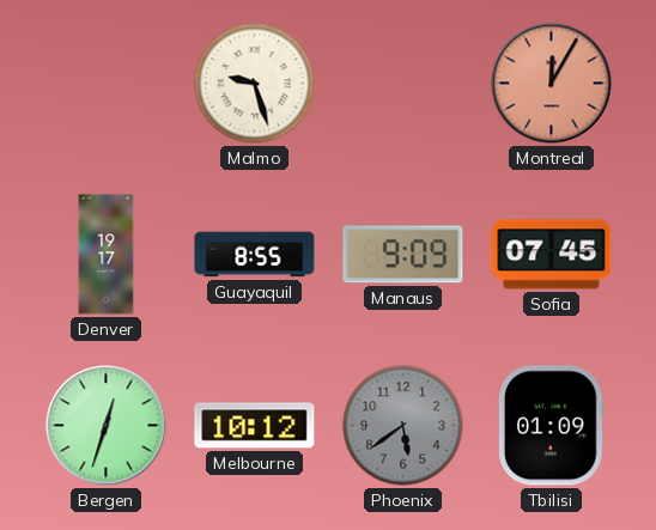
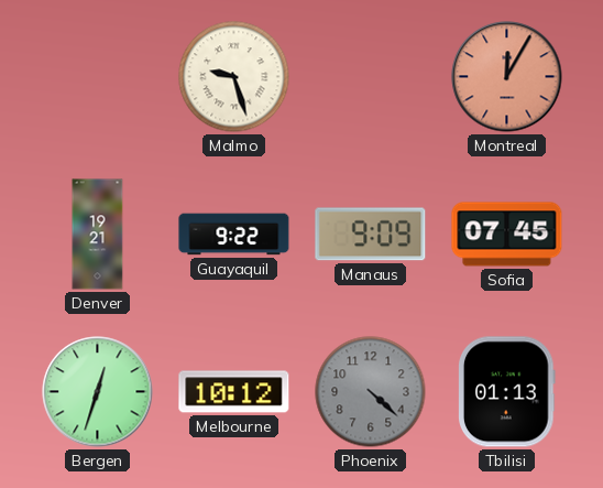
Denver: 19:17 -> 19:21
Guayaquil: 8:55 -> 9:22
Phoenix: 5:39 -> 4:22
Tbilisi: 01:09 -> 01:13
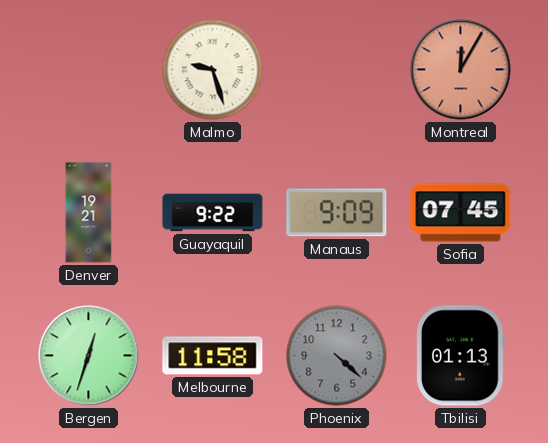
Melbourne: 10:12 -> 11:58
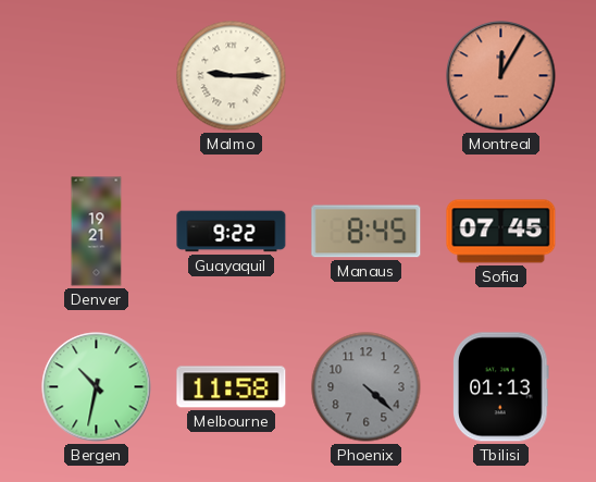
Malmo: 9:27 -> 9:15
Manaus: 9:09 -> 8:45
Bergen: 12:33 -> 10:32
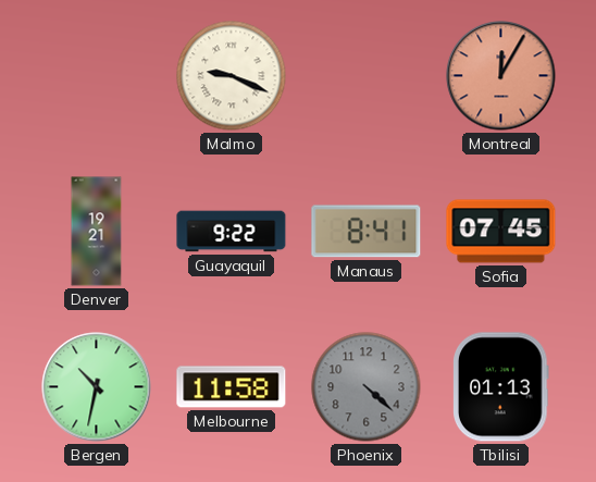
Malmo: 9:15 -> 9:19
Manaus: 8:45 -> 8:41
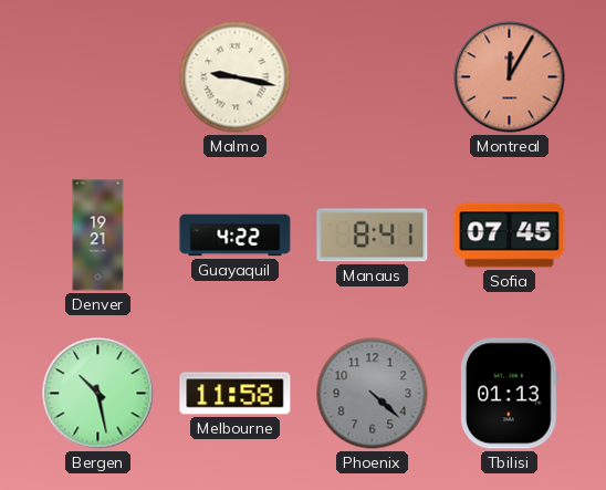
Malmo: 9:19 -> 9:17
Guayaquil: 9:22 -> 4:22
Bergen: 10:32 -> 10:28
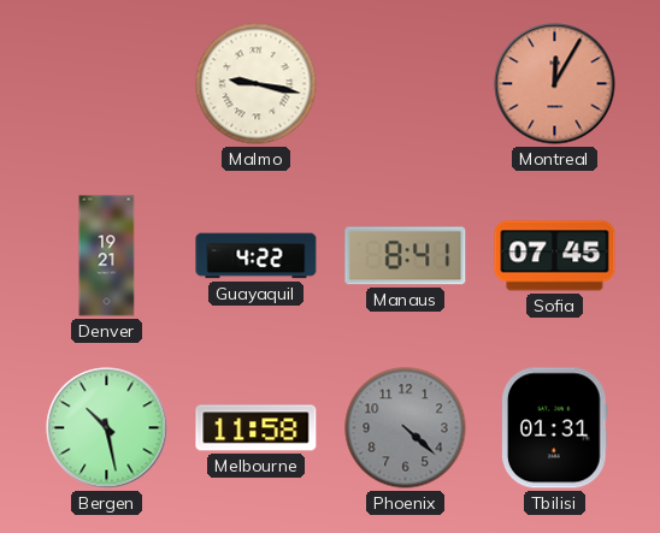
Tbilisi: 01:13 -> 01:31
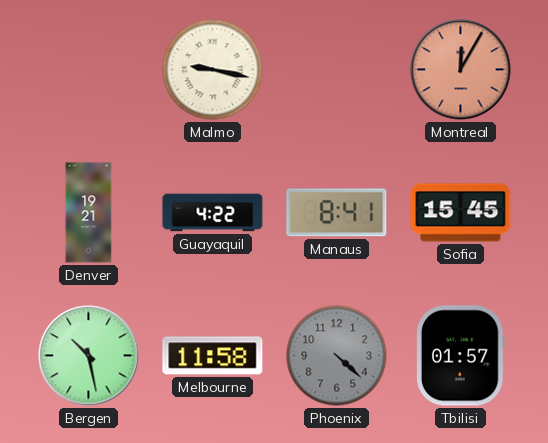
Sofia: 07:45 -> 15:45
Tbilisi: 01:31 -> 01:57
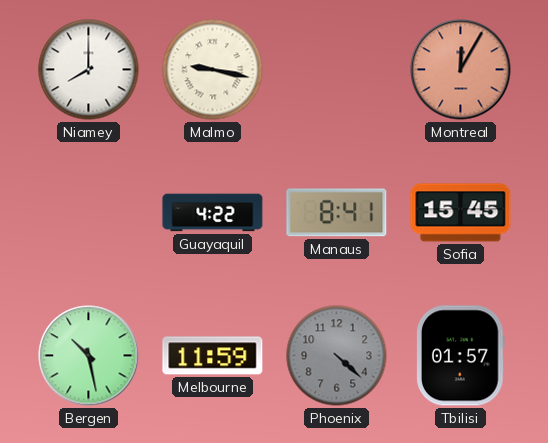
Niamey: none -> 8:00
Denver: 19:21 -> none
Melbourne: 11:58 -> 11:59
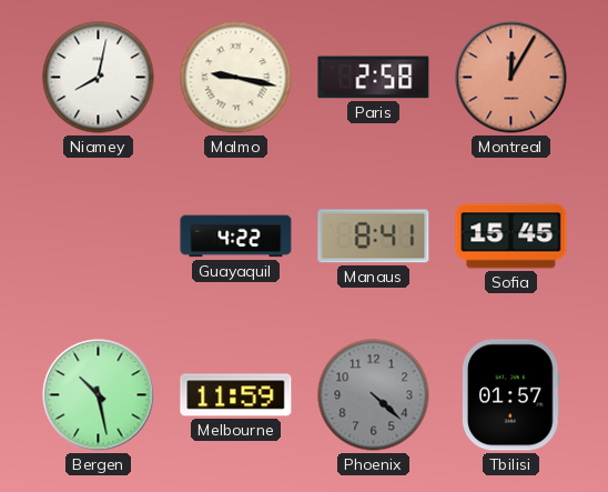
Niamey: 8:00 -> 8:02
Paris: none -> 2:58
